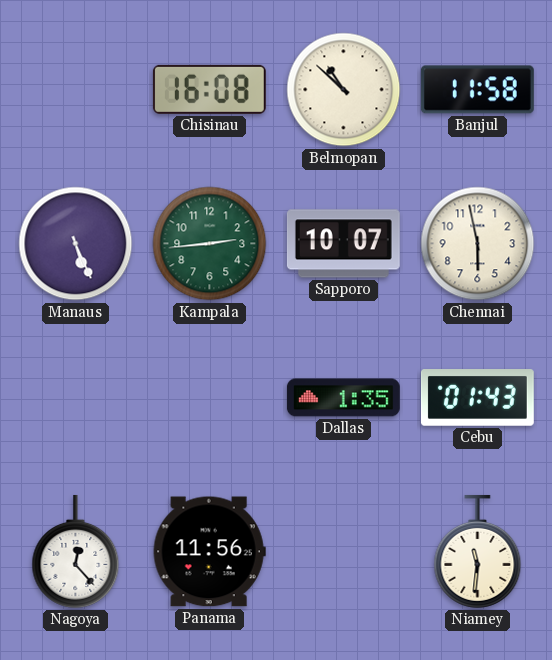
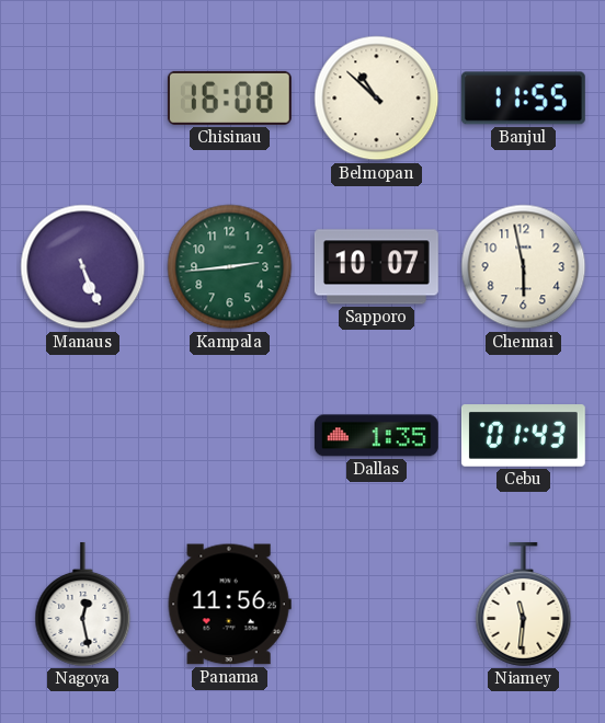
Banjul: 11:58 -> 11:55
Nagoya: 12:23 -> 12:28
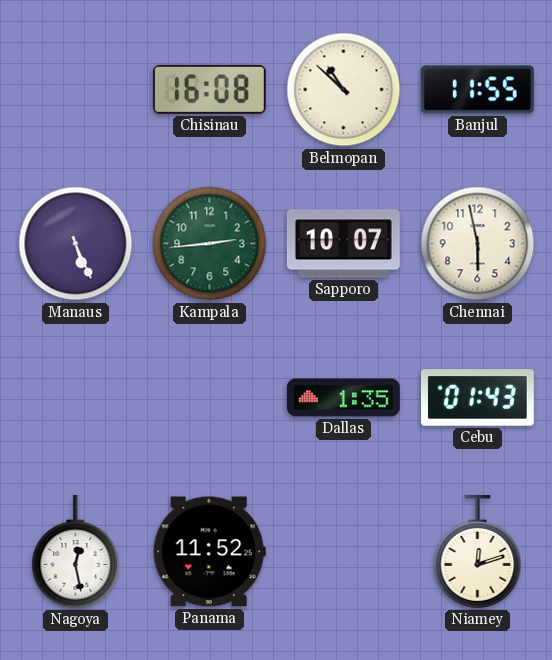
Panama: 11:56 -> 11:52
Niamey: 11:31 -> 12:12
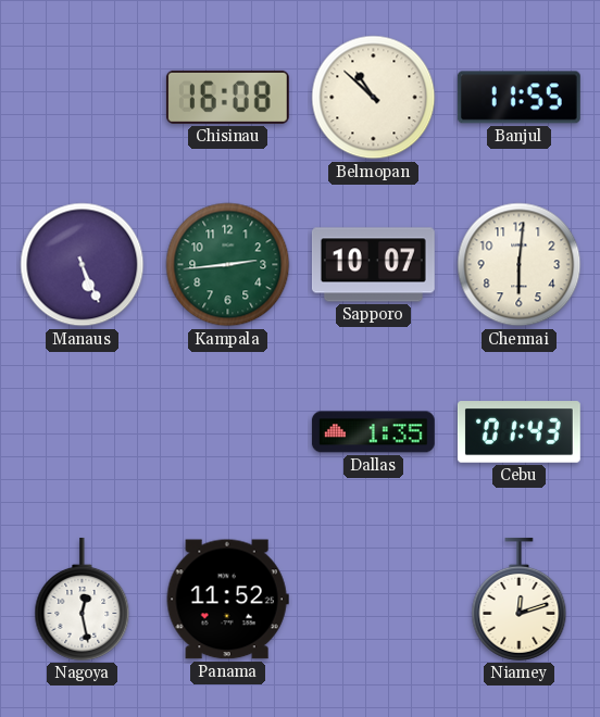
Chennai: 5:58 -> 6:01
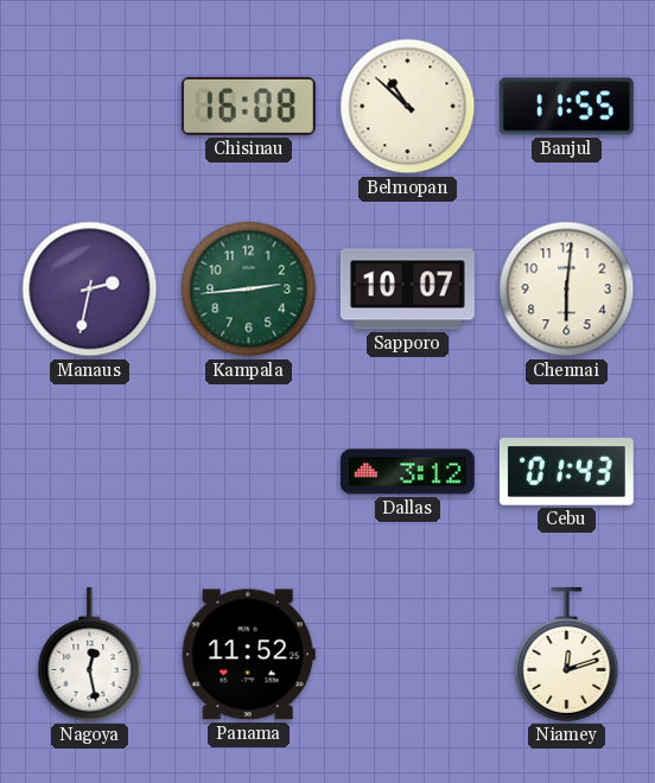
Manaus: 5:26 -> 2:32
Dallas: 1:35 -> 3:12
